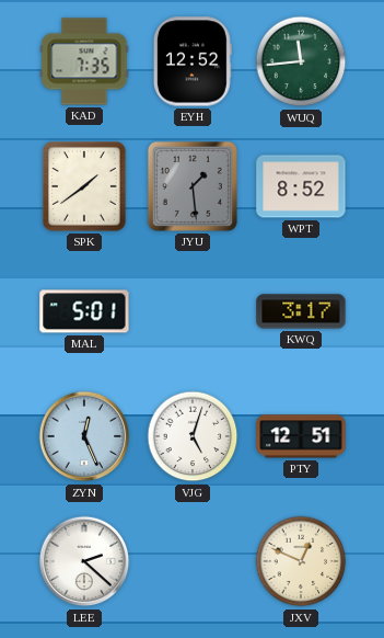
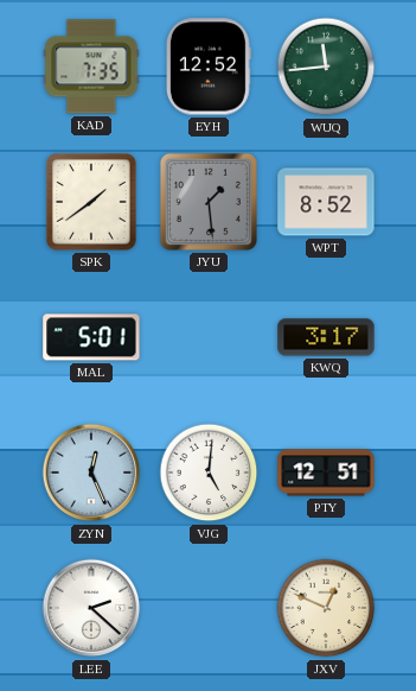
VJG: 5:03 -> 5:01
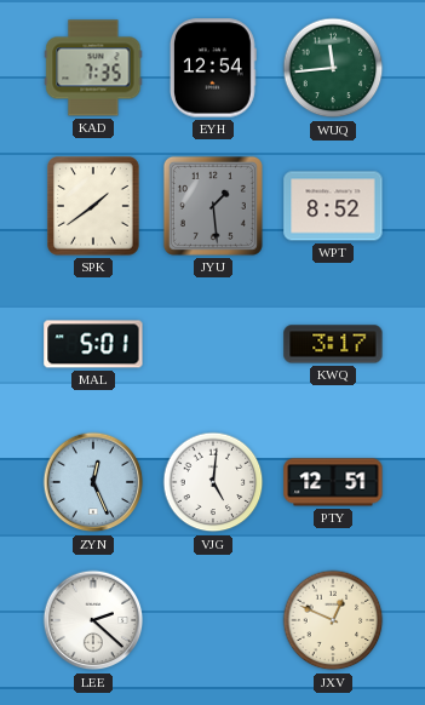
EYH: 12:52 -> 12:54
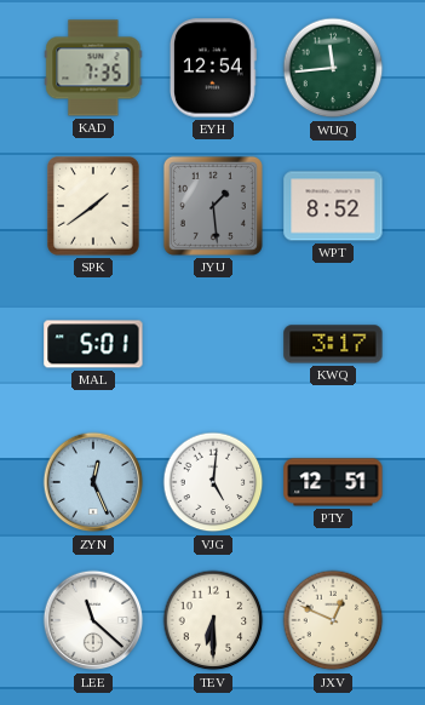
LEE: 2:22 -> 11:22
TEV: none -> 6:30
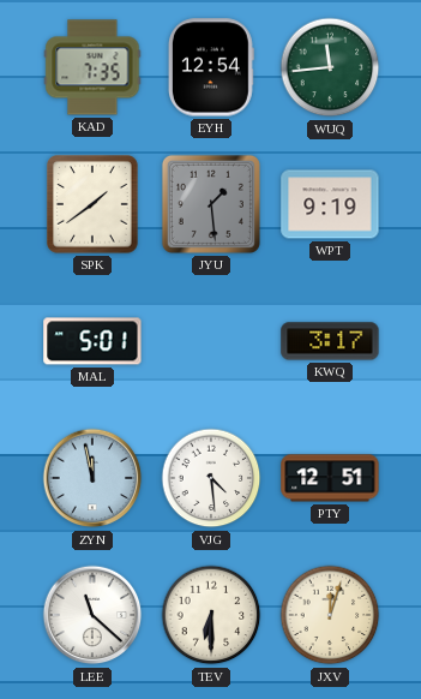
WPT: 8:52 -> 9:19
ZYN: 12:26 -> 11:58
VJG: 5:01 -> 4:29
JXV: 12:49 -> 12:03
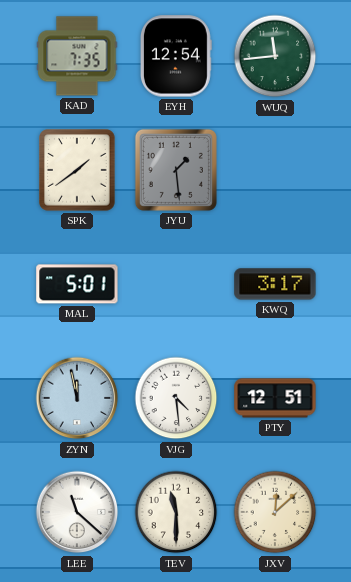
WPT: 9:19 -> none
TEV: 6:30 -> 11:30
JXV: 12:03 -> 12:08
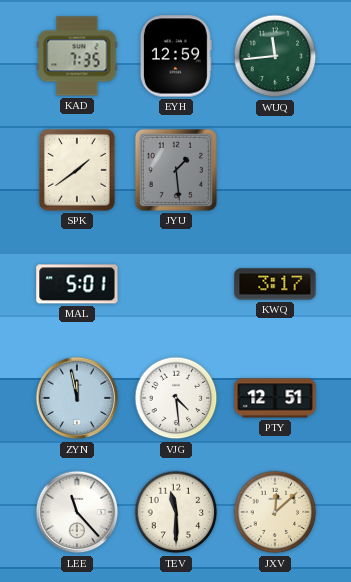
EYH: 12:54 -> 12:59
LEE: 11:22 -> 11:23
